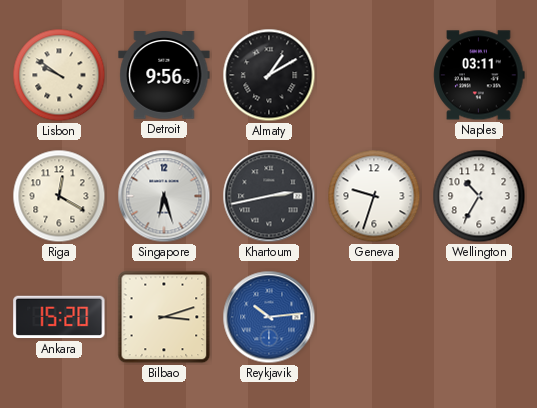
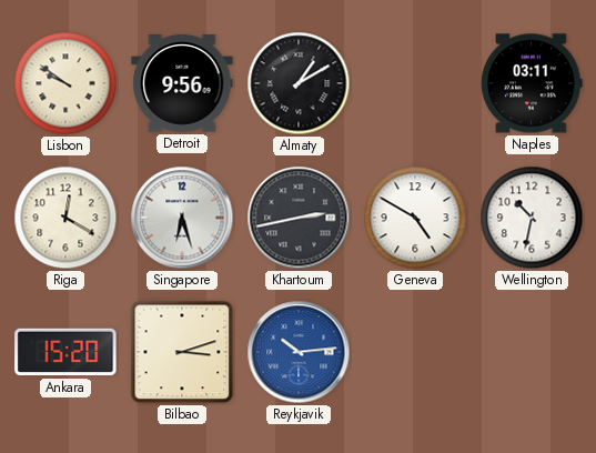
Geneva: 9:33 -> 4:50
Wellington: 10:35 -> 10:32
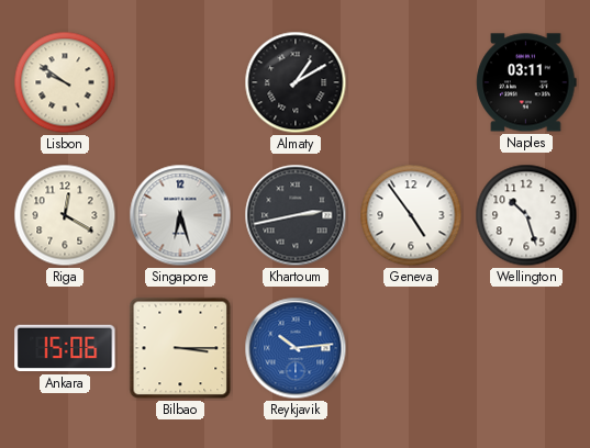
Detroit: 9:56 -> none
Geneva: 4:50 -> 4:54
Wellington: 10:32 -> 10:27
Ankara: 15:20 -> 15:06
Bilbao: 3:12 -> 3:15
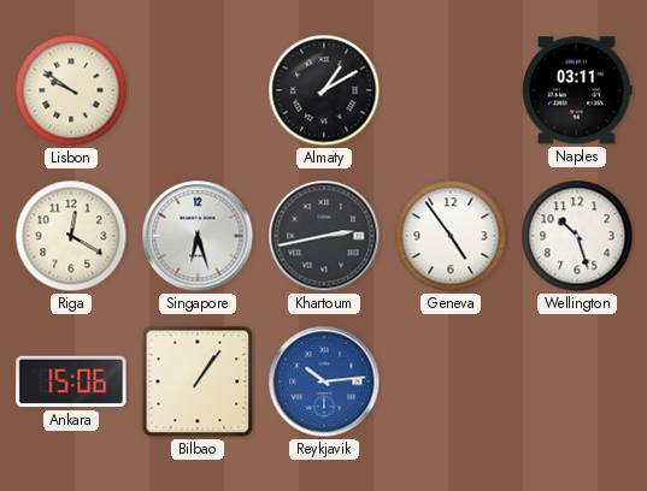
Bilbao: 3:15 -> 1:06
